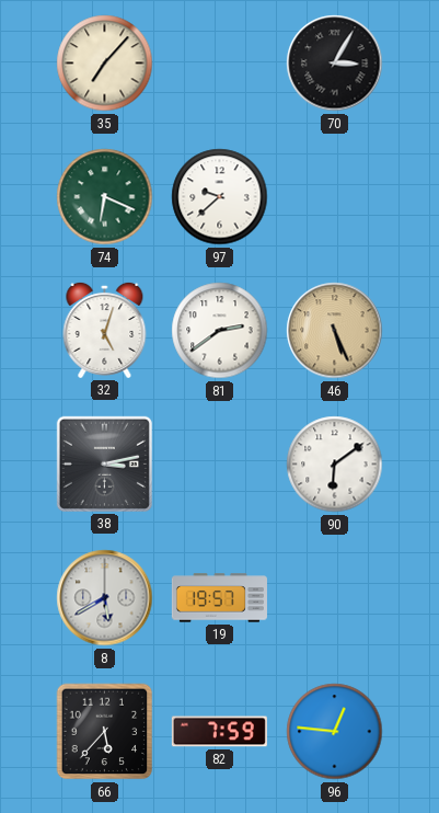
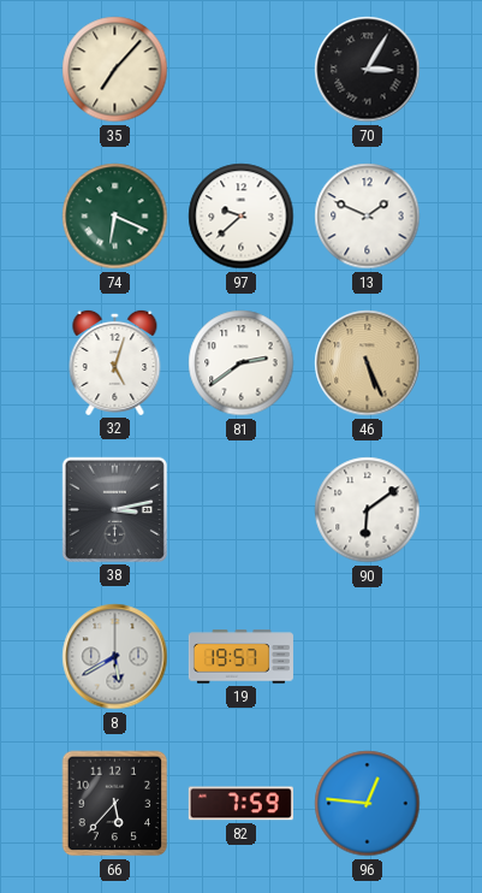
13: none -> 1:49
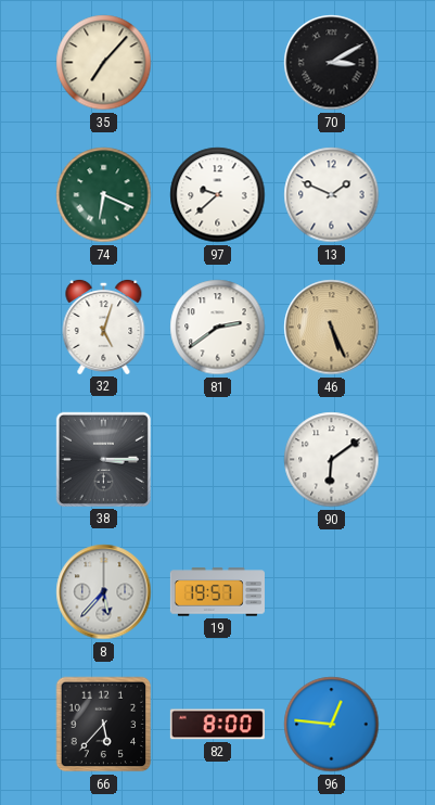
70: 3:05 -> 3:10
38: 3:13 -> 3:15
8: 5:40 -> 5:37
82: 7:59 -> 8:00
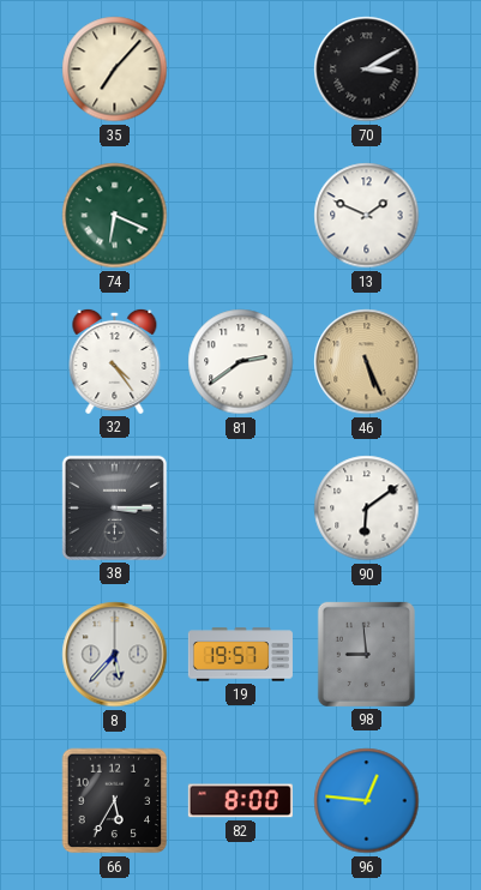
97: 9:38 -> none
32: 5:03 -> 4:24
98: none -> 8:59
66: 5:37 -> 5:35
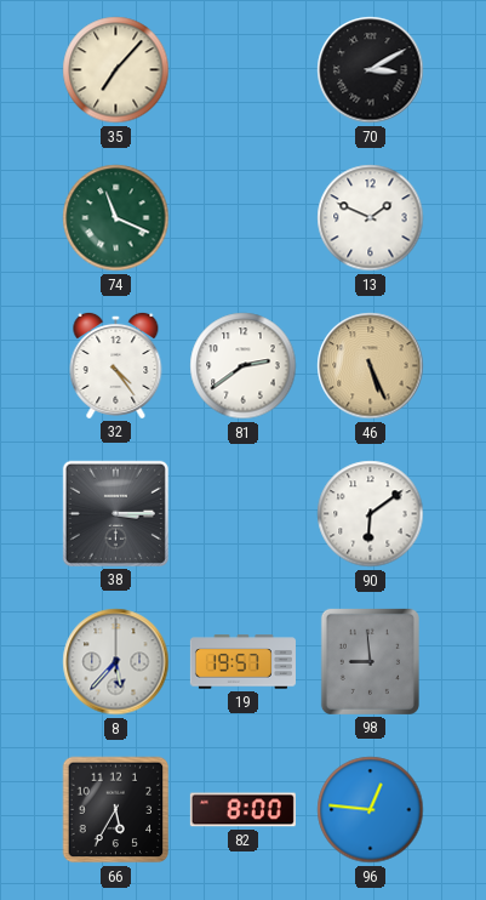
74: 6:19 -> 11:19
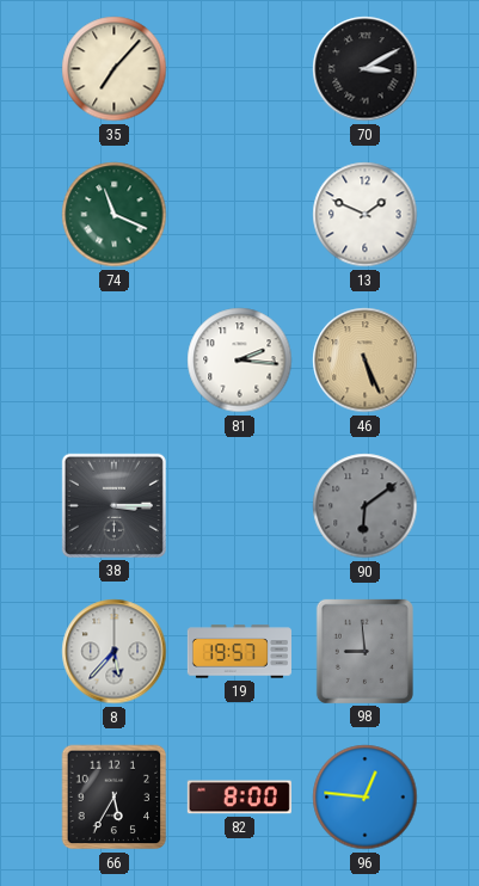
32: 4:24 -> none
81: 2:39 -> 2:16
90 dial: white -> grey
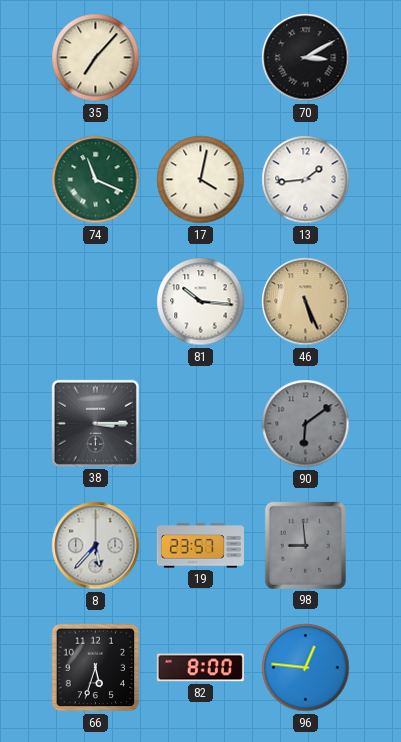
17: none -> 4:02
13: 1:49 -> 1:44
81: 2:16 -> 10:16
19: 19:57 -> 23:57
66: 5:35 -> 5:33
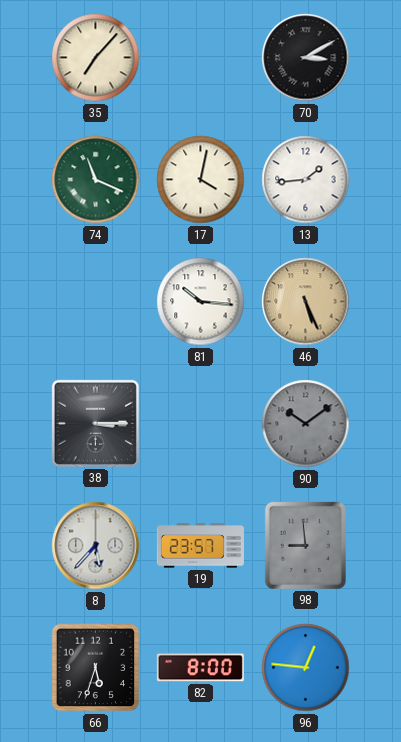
90: 6:09 -> 10:09
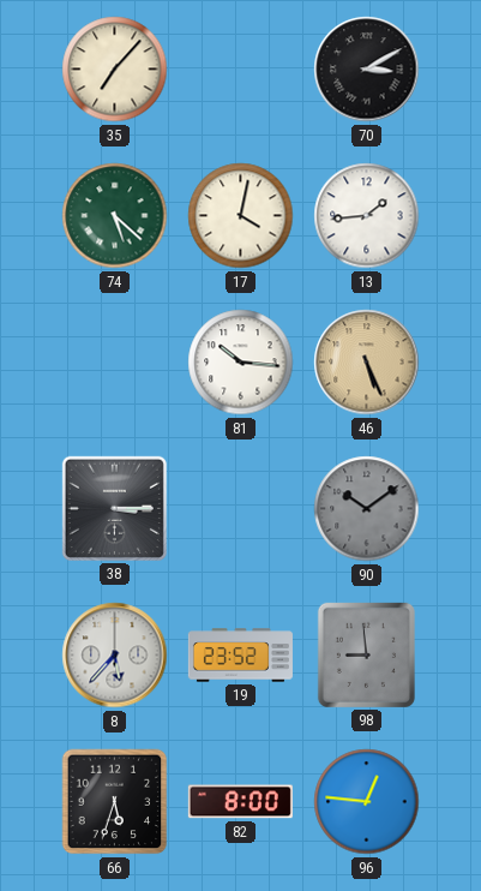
74: 11:19 -> 5:22
19: 23:57 -> 23:52
